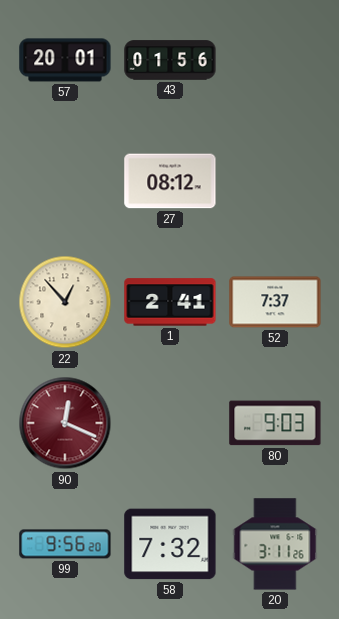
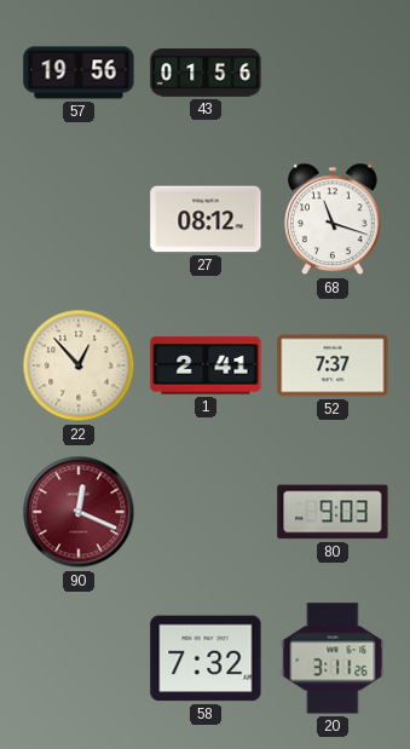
57: 20:01 -> 19:56
68: none -> 11:18
99: 9:56 -> none
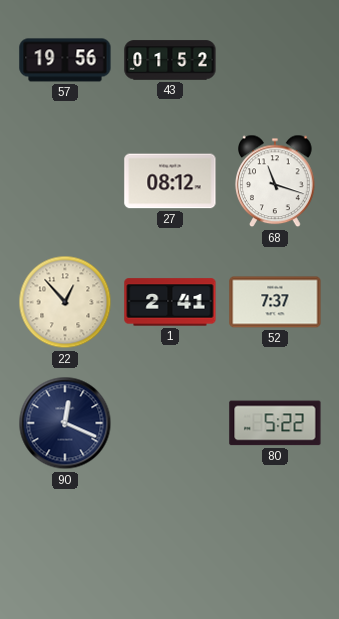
43: 01:56 -> 01:52
90 dial: burgundy -> navy
80: 9:03 -> 5:22
58: 7:32 -> none
20: 3:11 -> none
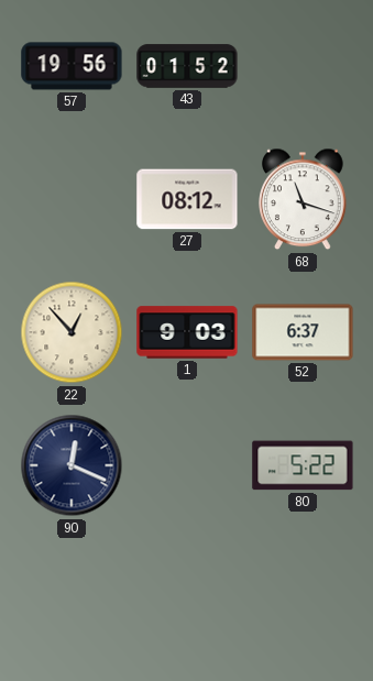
1: 2:41 -> 9:03
52: 7:37 -> 6:37
